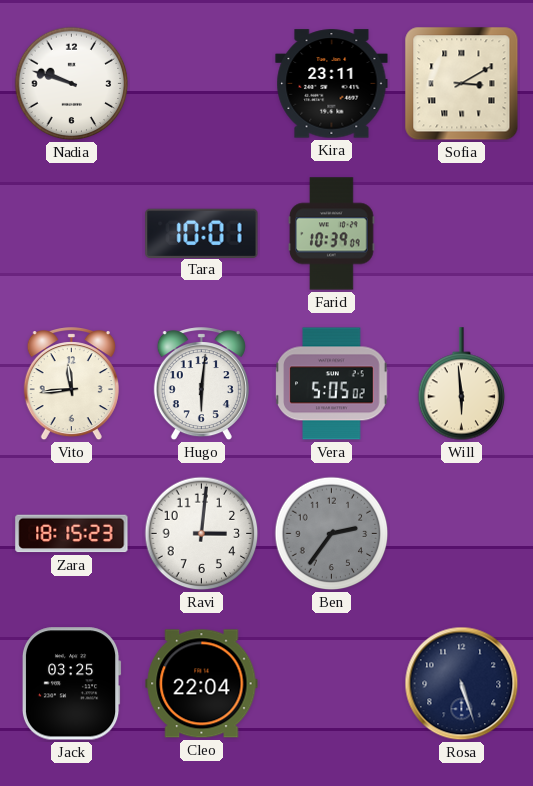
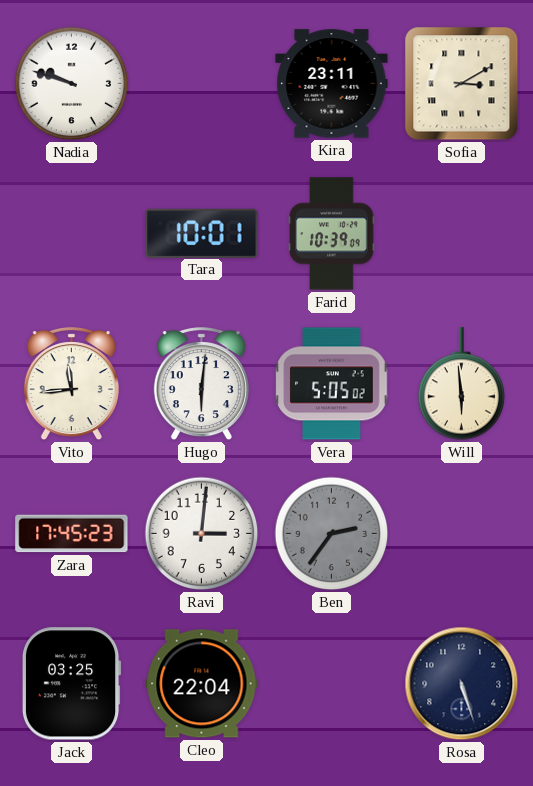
Zara: 18:15 -> 17:45
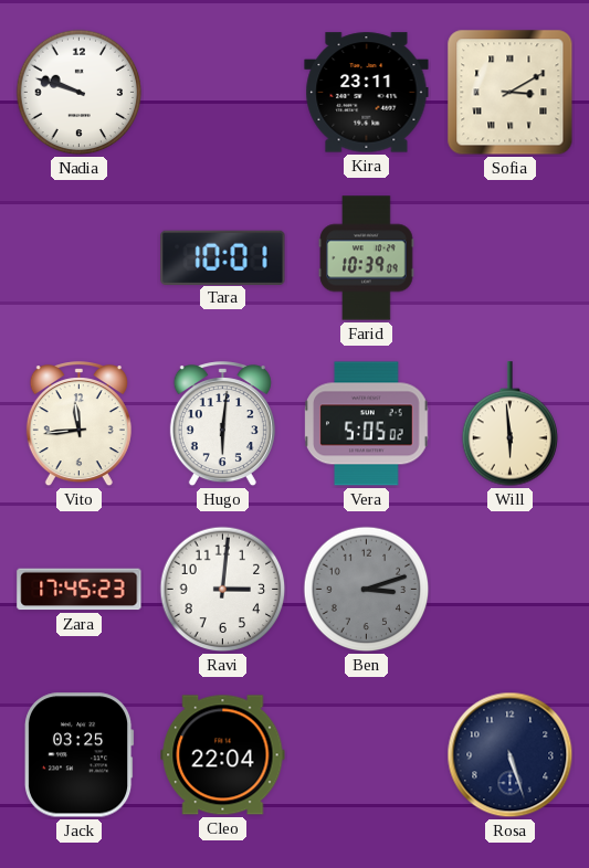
Ben: 2:36 -> 3:12
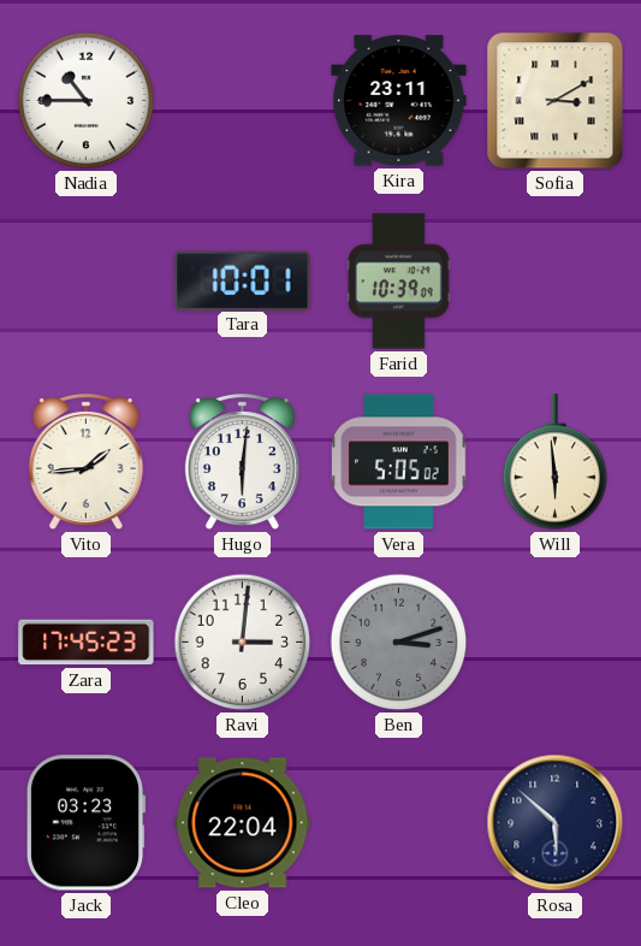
Nadia: 9:48 -> 10:45
Vito: 11:44 -> 1:44
Jack: 03:25 -> 03:23
Rosa: 5:27 -> 5:52
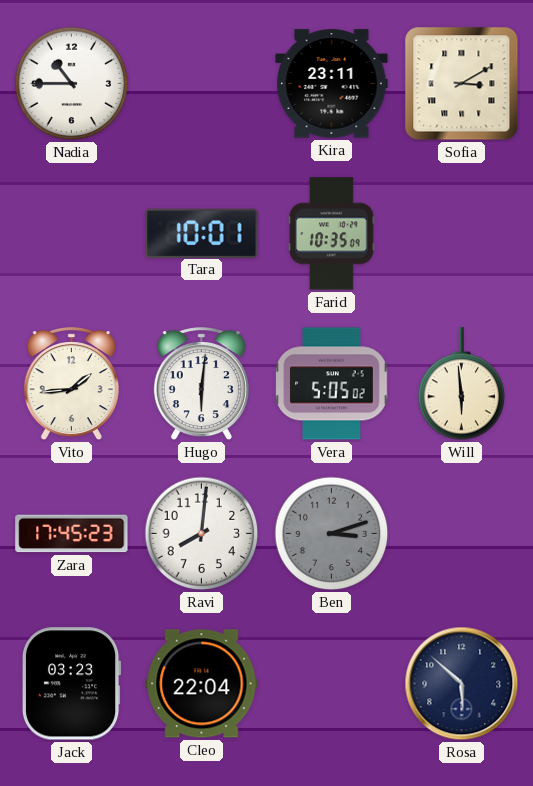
Farid: 10:39 -> 10:35
Ravi: 3:01 -> 8:01
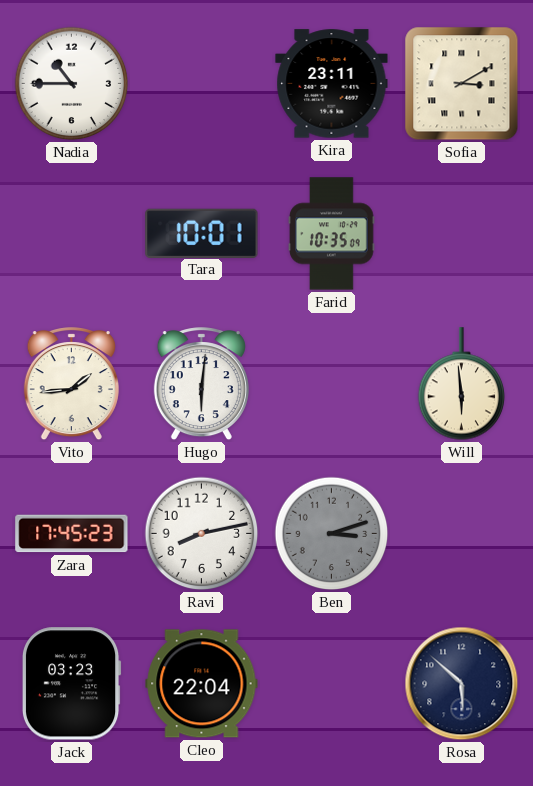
Vera: 5:05 -> none
Ravi: 8:01 -> 8:13
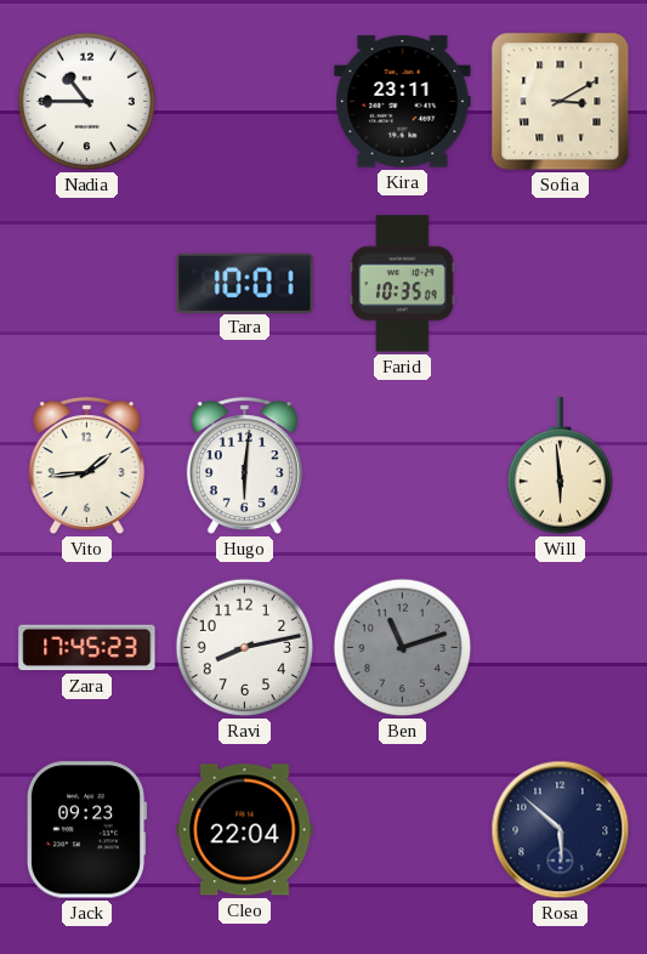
Ben: 3:12 -> 11:12
Jack: 03:23 -> 09:23
